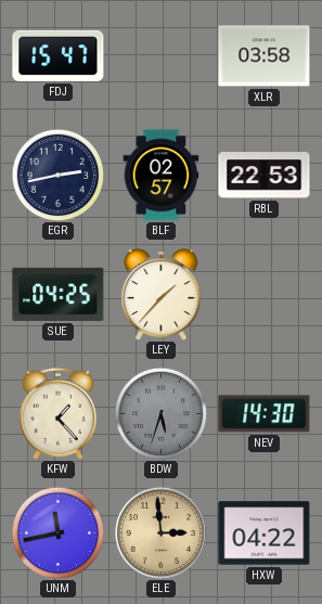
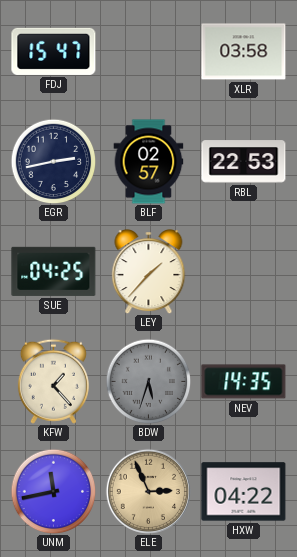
NEV: 14:30 -> 14:35
ELE: 2:59 -> 2:56
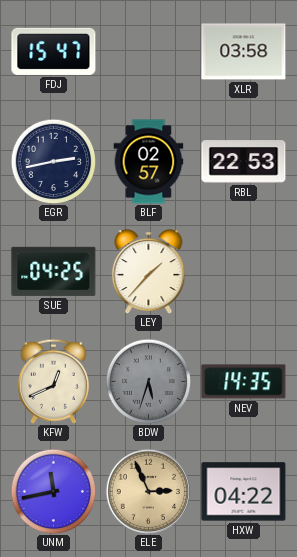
KFW: 1:23 -> 12:41
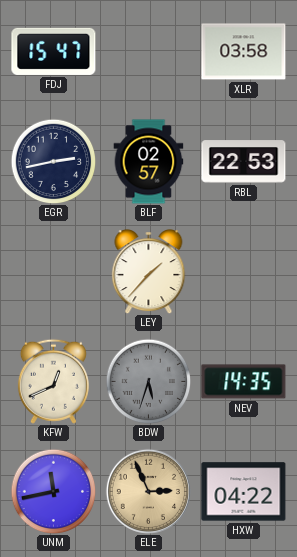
SUE: 04:25 -> none
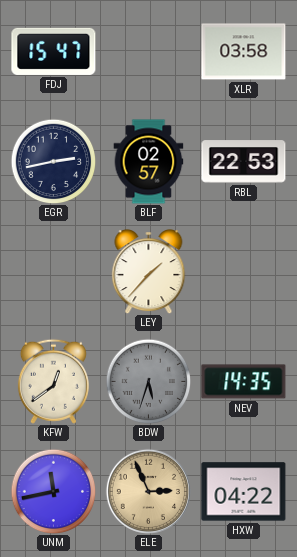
KFW: 12:41 -> 12:39
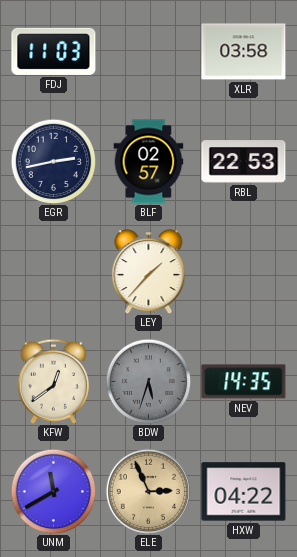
FDJ: 15:47 -> 11:03
UNM: 11:43 -> 11:40
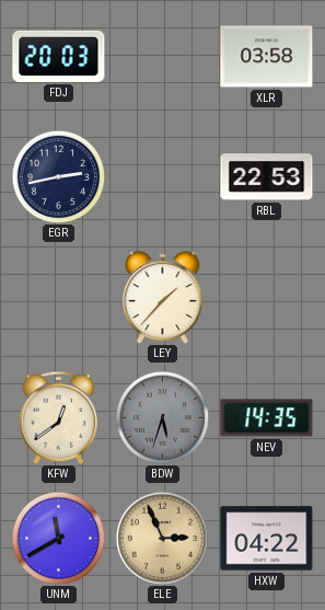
FDJ: 11:03 -> 20:03
BLF: 02:57 -> none
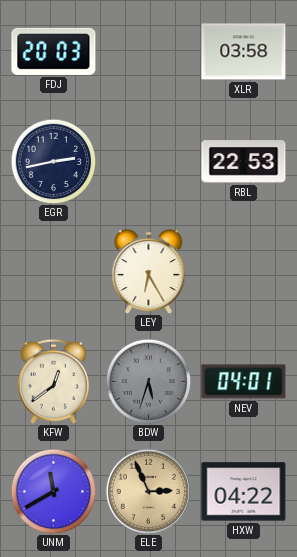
LEY: 1:37 -> 6:25
NEV: 14:35 -> 04:01
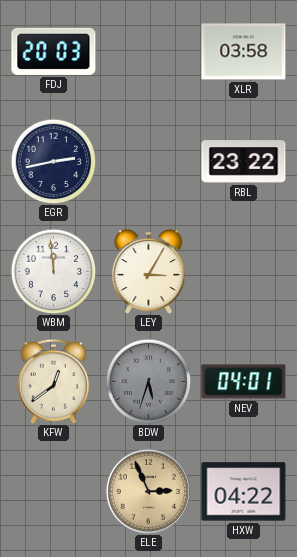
RBL: 22:53 -> 23:22
WBM: none -> 11:59
LEY: 6:25 -> 3:05
UNM: 11:40 -> none
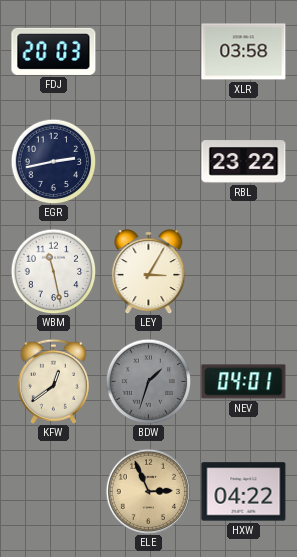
WBM: 11:59 -> 11:28
BDW: 5:33 -> 1:33
